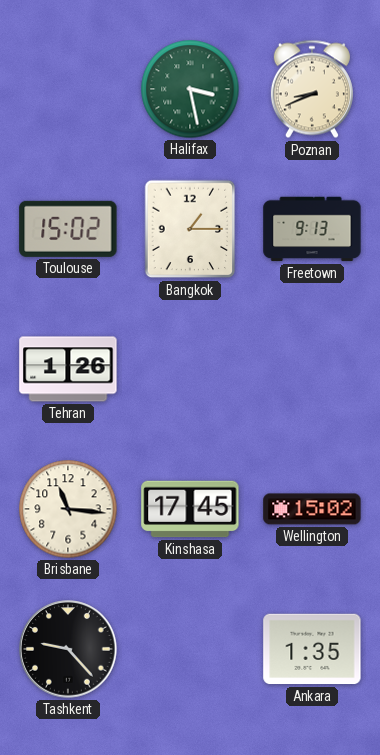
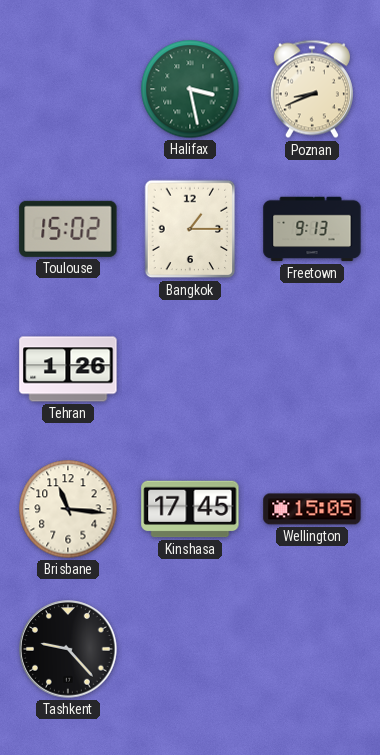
Wellington: 15:02 -> 15:05
Ankara: 1:35 -> none
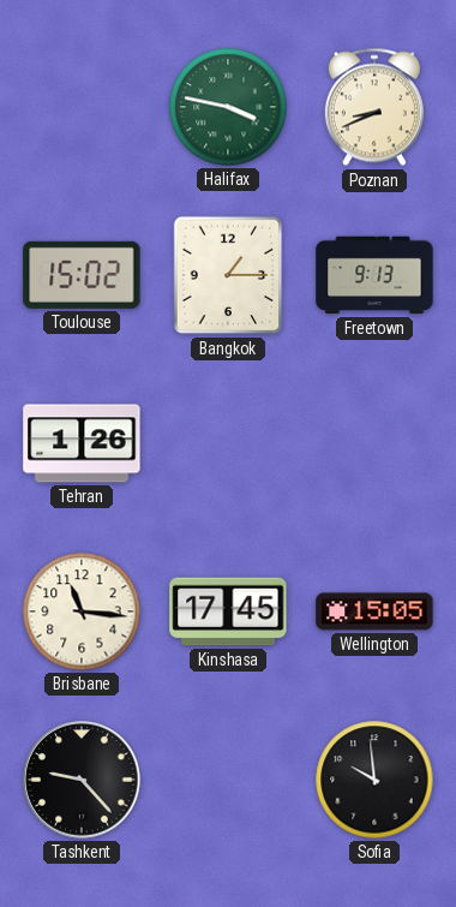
Halifax: 3:28 -> 3:47
Sofia: none -> 9:59
